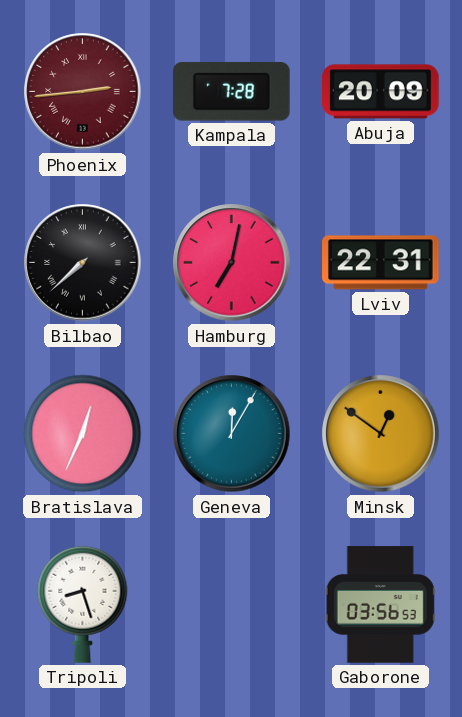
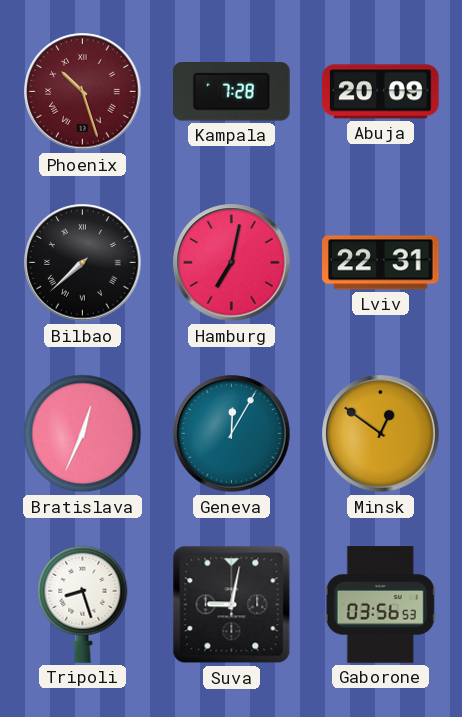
Phoenix: 2:44 -> 10:27
Suva: none -> 9:02
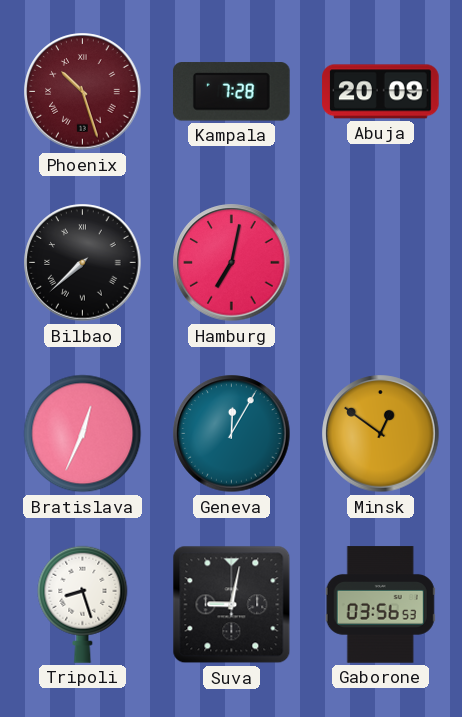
Lviv: 22:31 -> none
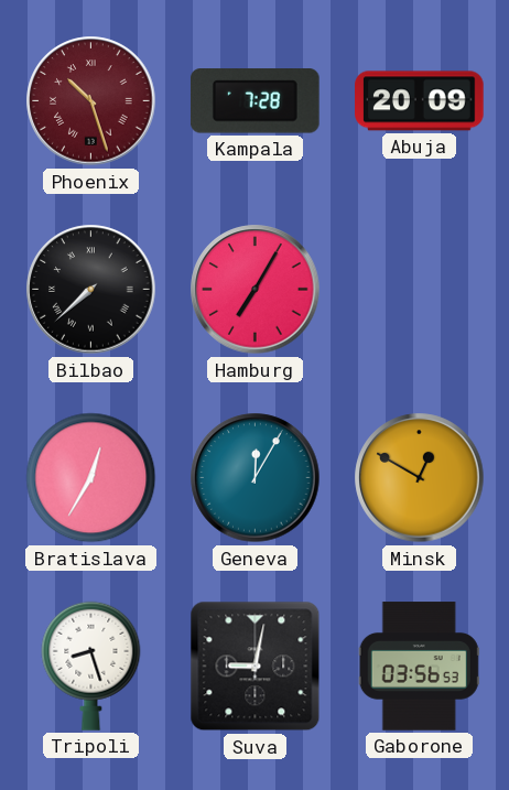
Hamburg: 7:02 -> 7:05
Bratislava: 12:34 -> 12:35
Minsk: 12:51 -> 12:50
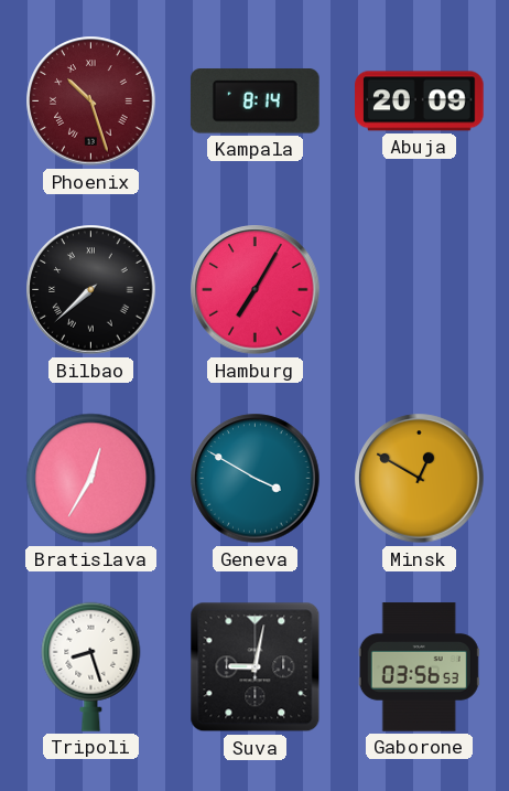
Kampala: 7:28 -> 8:14
Geneva: 12:05 -> 3:50
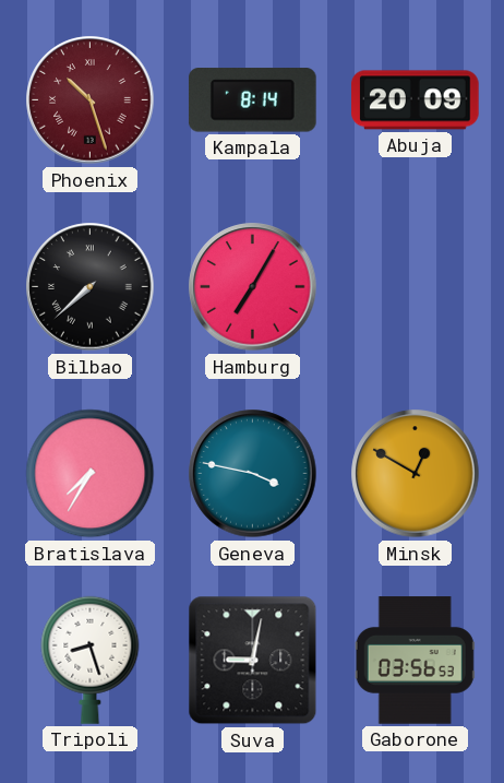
Bratislava: 12:35 -> 7:35
Geneva: 3:50 -> 3:47
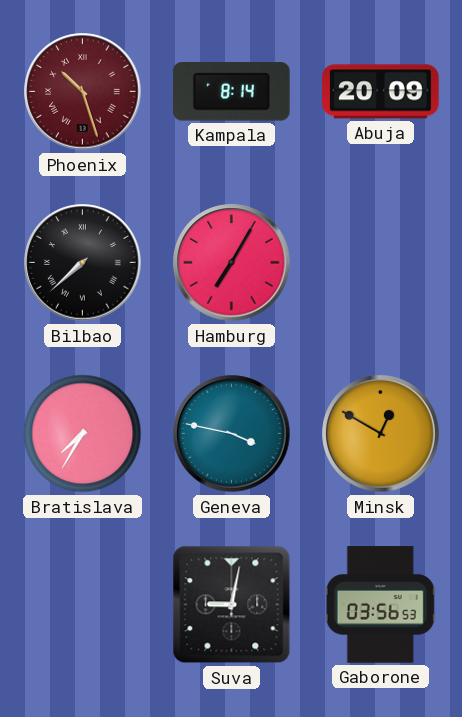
Tripoli: 8:27 -> none
